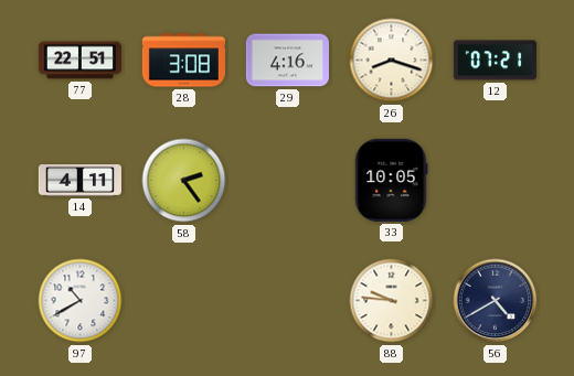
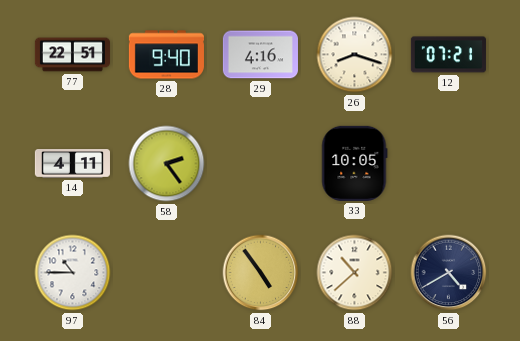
28: 3:08 -> 9:40
97: 10:40 -> 10:45
84: none -> 4:54
88: 9:46 -> 10:38
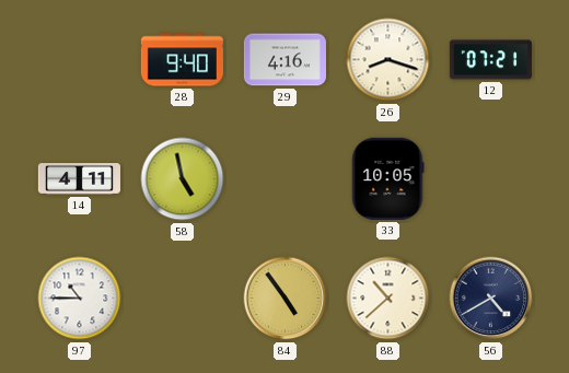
77: 22:51 -> none
58: 2:24 -> 4:58
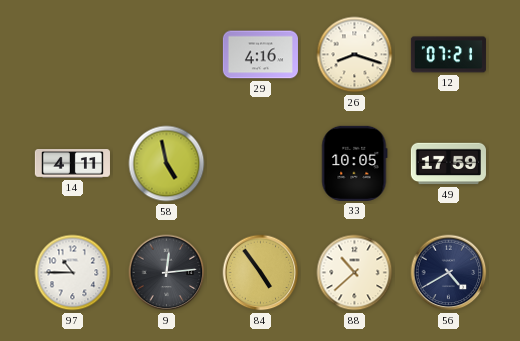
28: 9:40 -> none
49: none -> 17:59
9: none -> 12:14
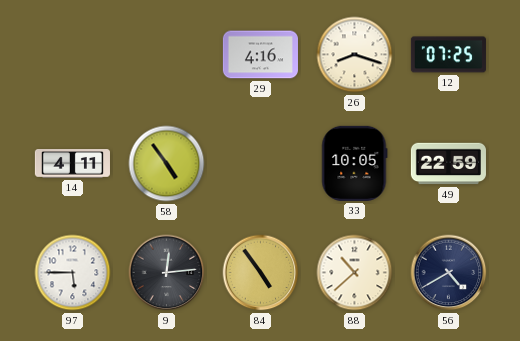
12: 07:21 -> 07:25
58: 4:58 -> 4:54
49: 17:59 -> 22:59
97: 10:45 -> 5:45
